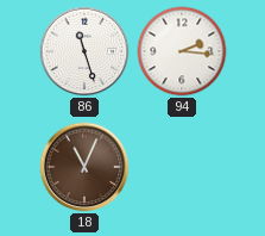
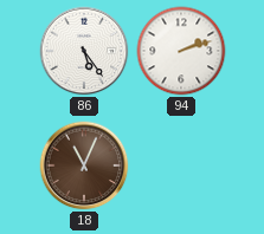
86: 11:27 -> 5:24
94: 2:16 -> 2:12
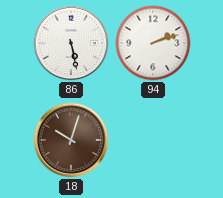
86: 5:24 -> 5:28
18: 11:04 -> 10:03
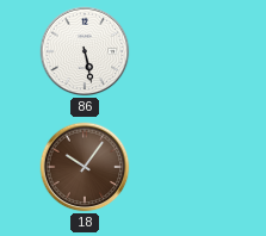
94: 2:12 -> none
18: 10:03 -> 10:06
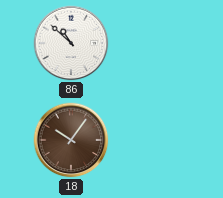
86: 5:28 -> 10:52
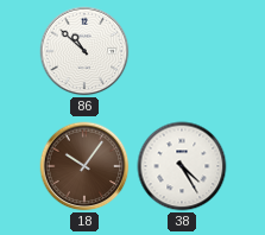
38: none -> 4:25
